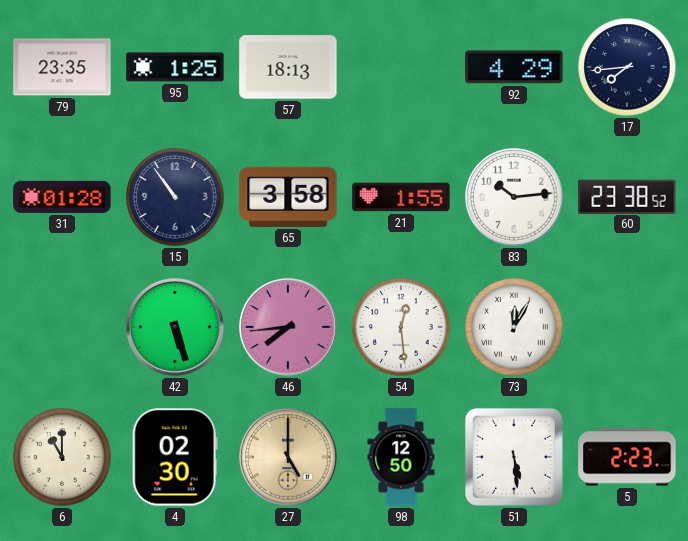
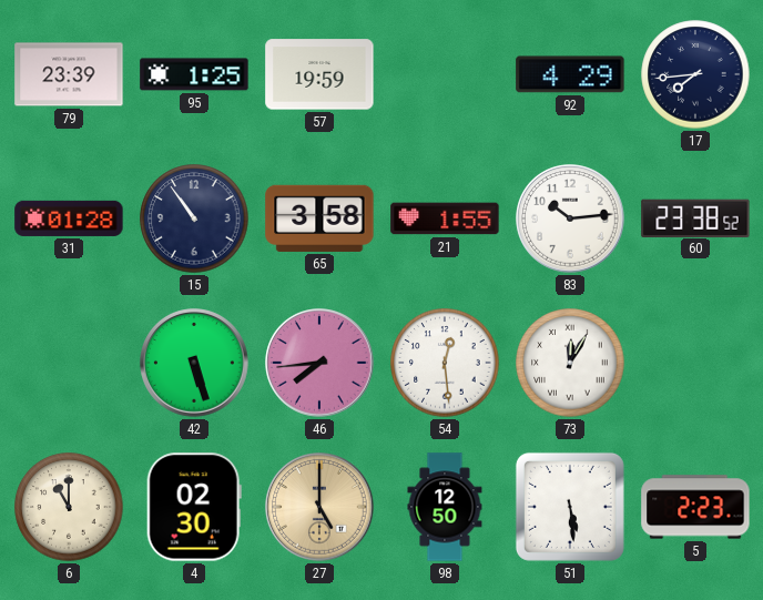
79: 23:35 -> 23:39
57: 18:13 -> 19:59
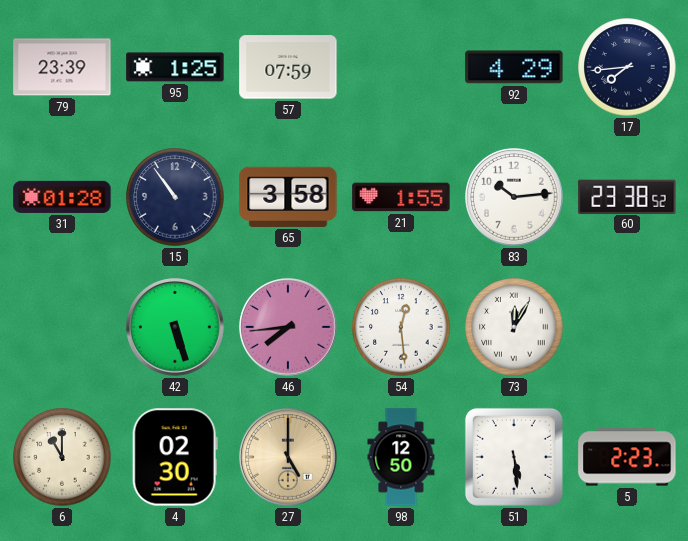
57: 19:59 -> 07:59
